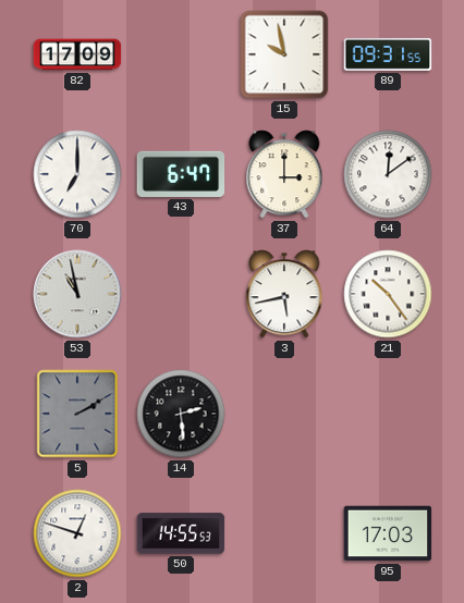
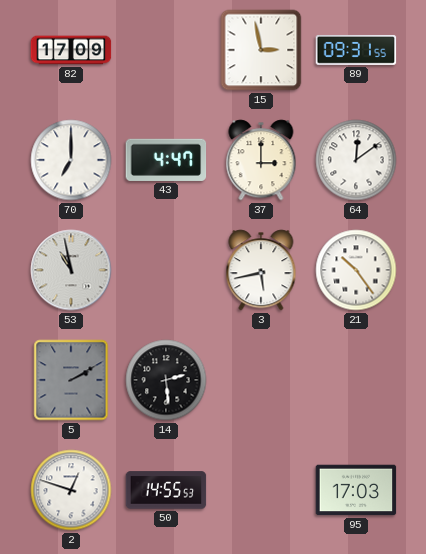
15: 9:58 -> 2:58
43: 6:47 -> 4:47
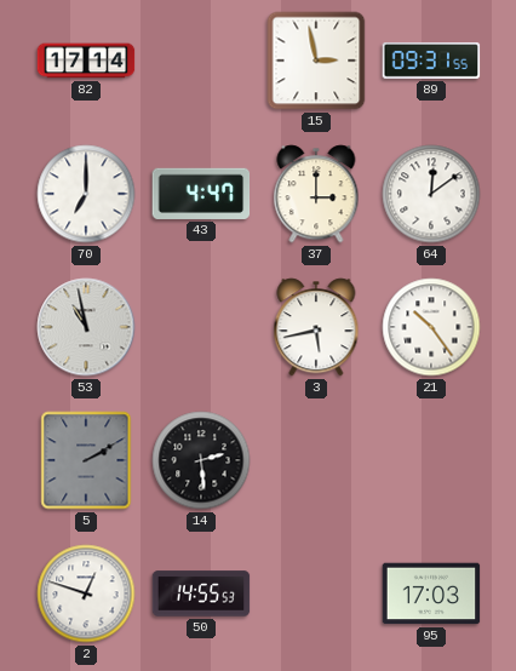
82: 17:09 -> 17:14
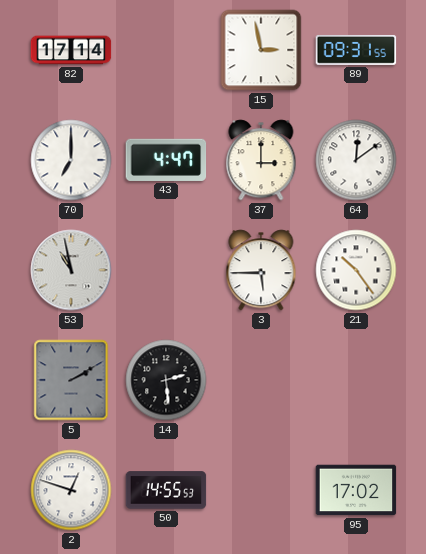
3: 5:43 -> 5:45
95: 17:03 -> 17:02
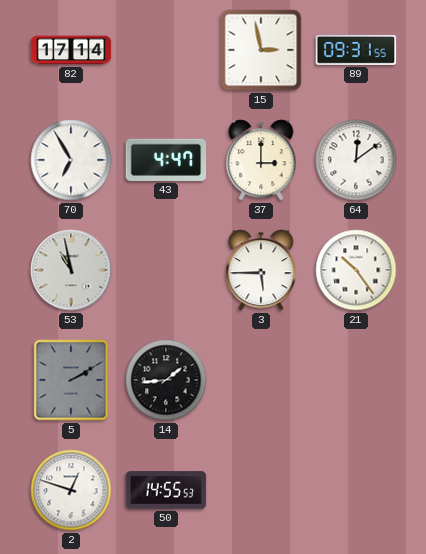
70: 7:00 -> 6:55
14: 2:29 -> 1:44
95: 17:02 -> none
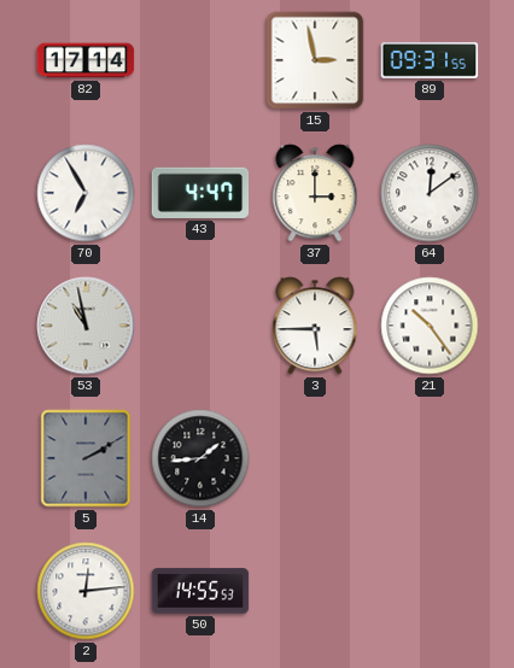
2: 12:48 -> 12:14
